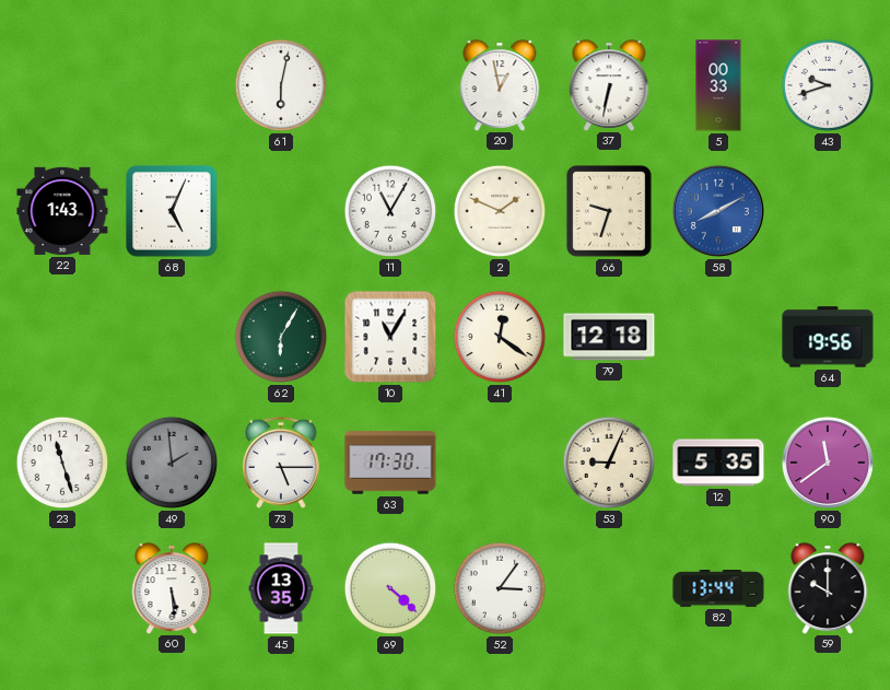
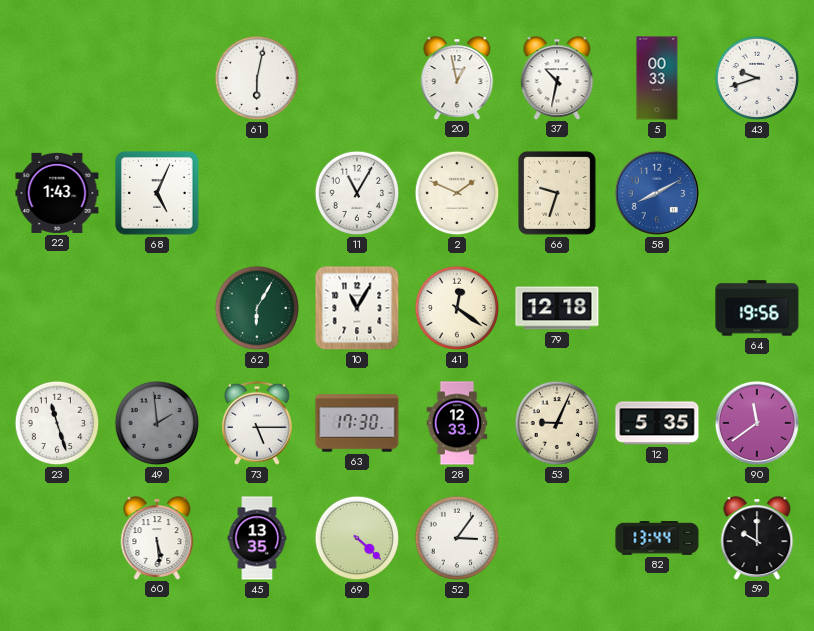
37: 6:32 -> 10:32
28: none -> 12:33
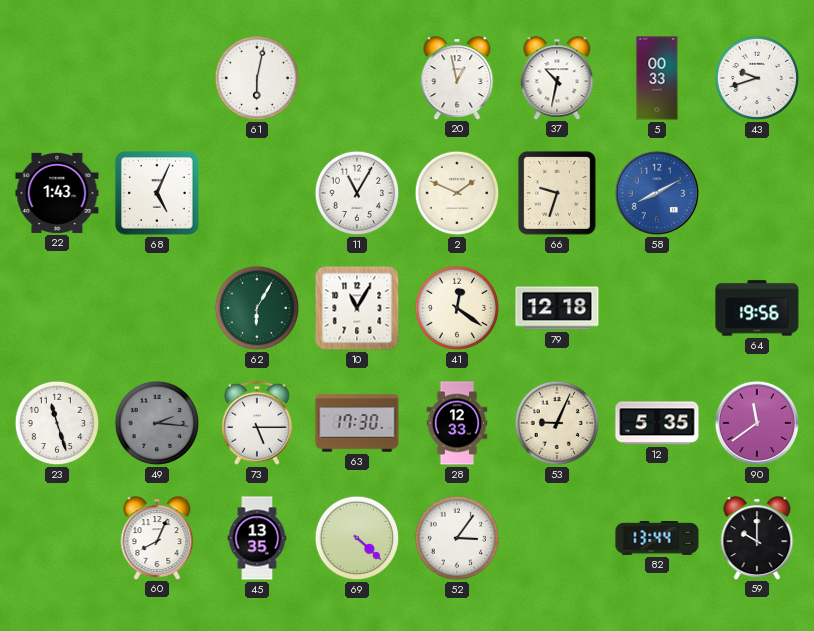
49: 1:59 -> 2:16
60: 5:29 -> 8:04
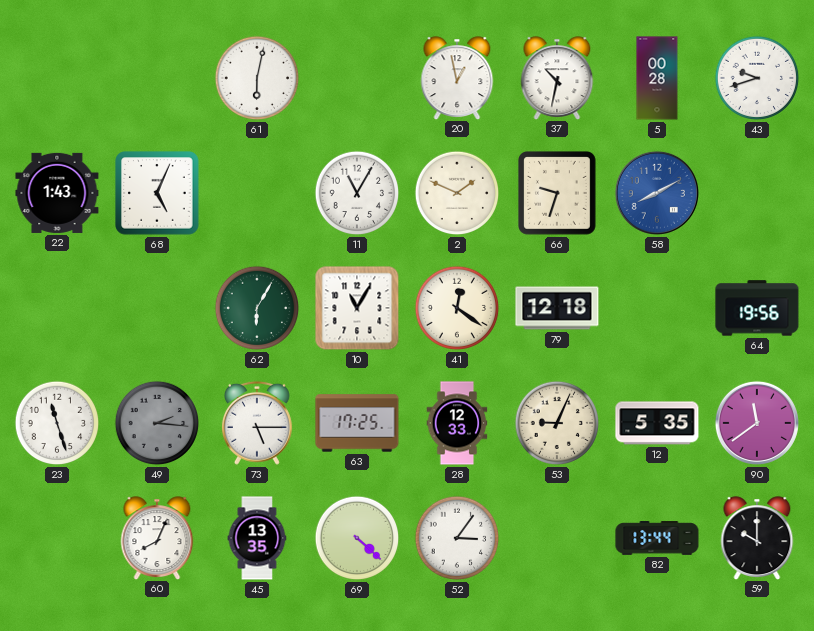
5: 00:33 -> 00:28
63: 17:30 -> 17:25
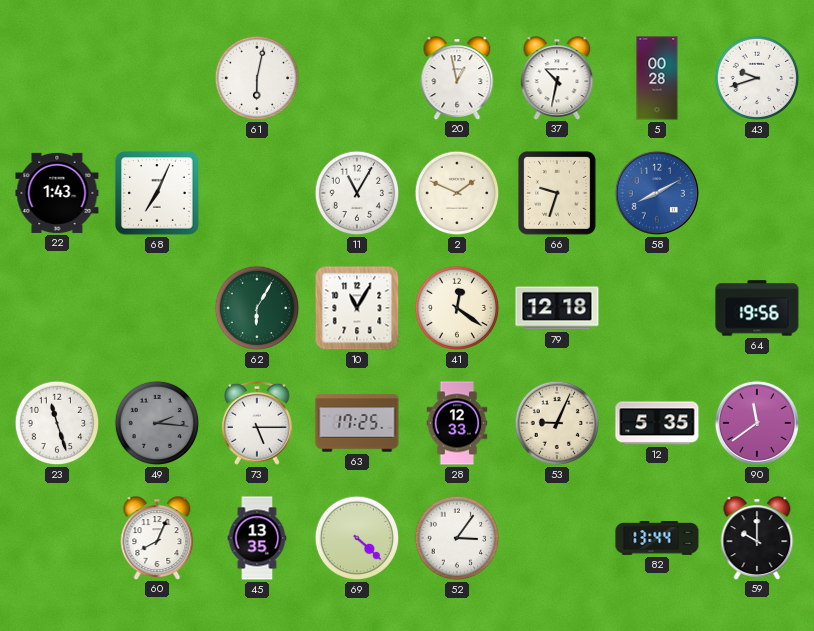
68: 5:04 -> 7:04
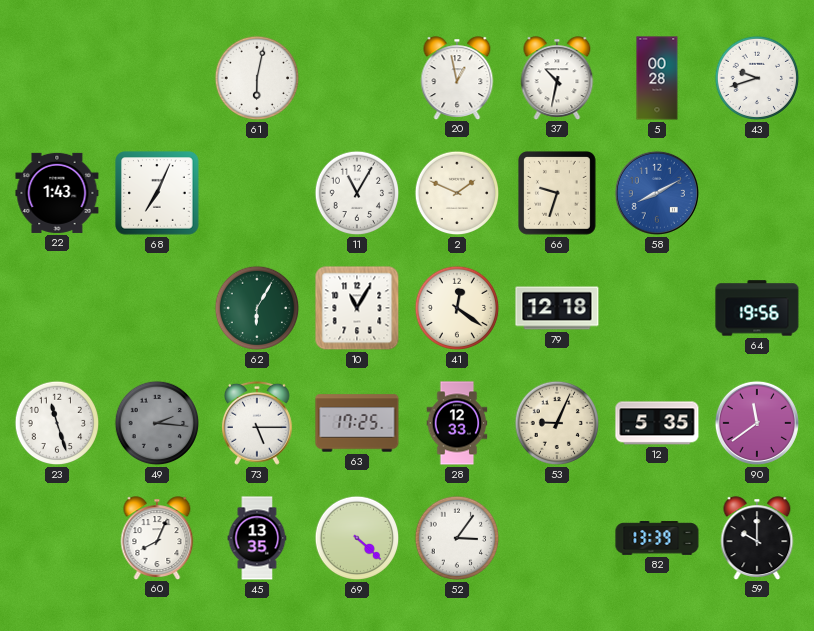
82: 13:44 -> 13:39
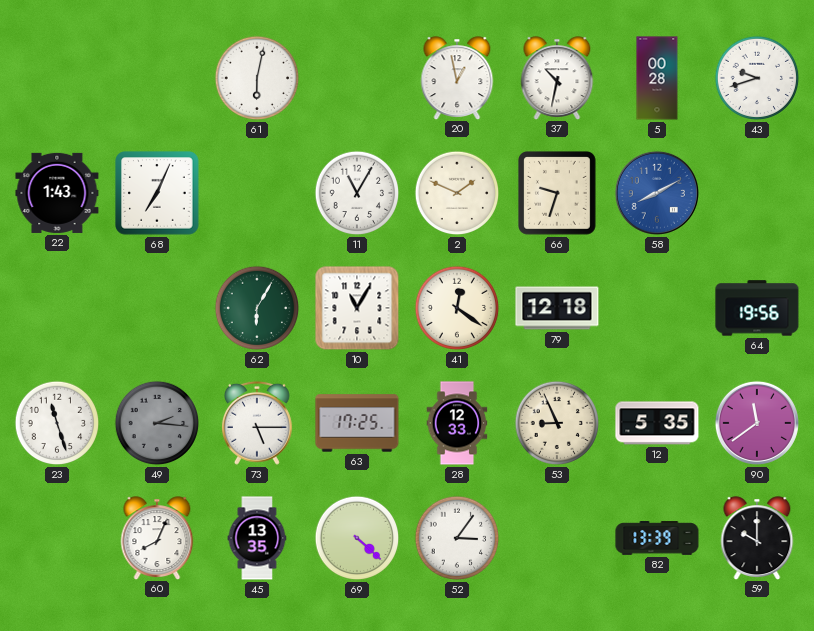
53: 9:04 -> 8:56
